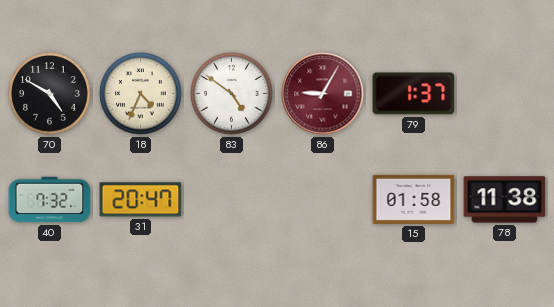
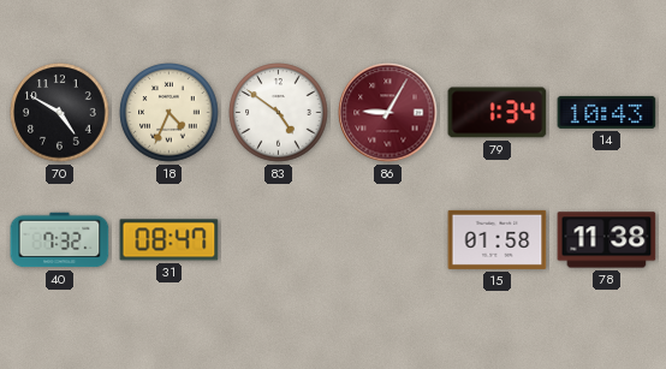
79: 1:37 -> 1:34
14: none -> 10:43
31: 20:47 -> 08:47
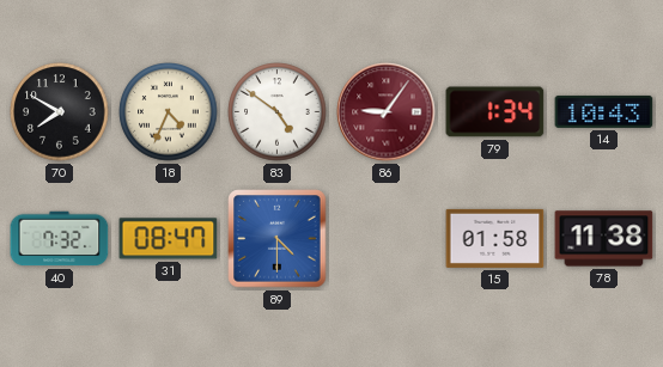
70: 4:50 -> 7:50
86: 9:05 -> 9:06
89: none -> 4:30
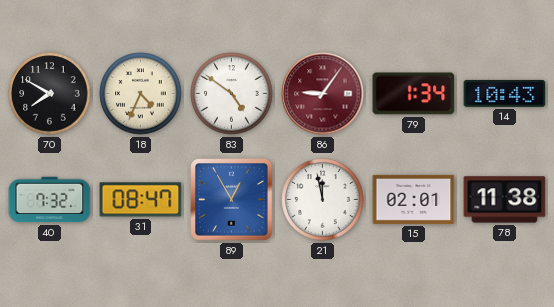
89: 4:30 -> 12:55
21: none -> 11:58
15: 01:58 -> 02:01
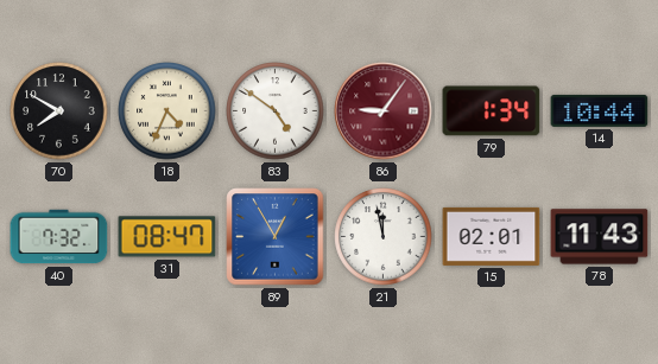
14: 10:43 -> 10:44
78: 11:38 -> 11:43
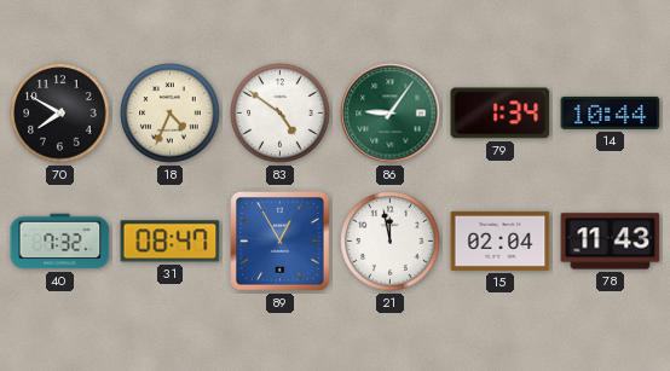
86 dial: burgundy -> green
15: 02:01 -> 02:04
